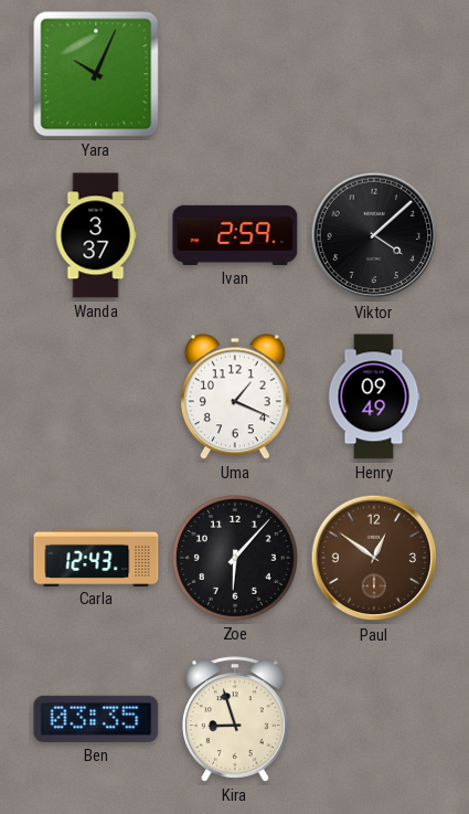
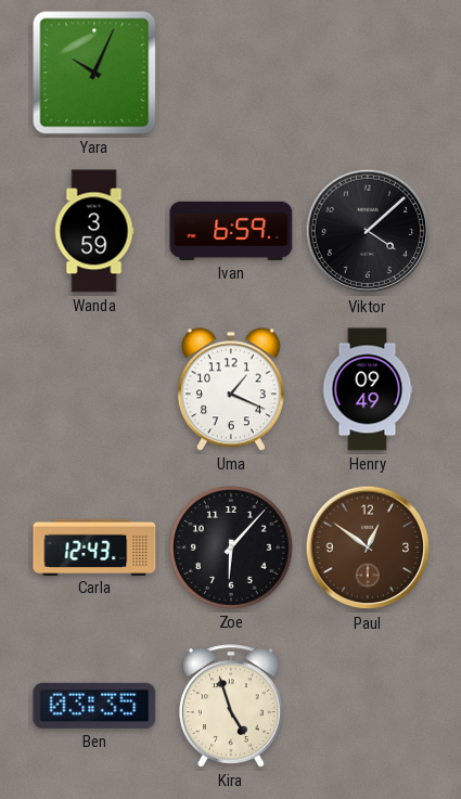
Wanda: 3:37 -> 3:59
Ivan: 2:59 -> 6:59
Kira: 8:57 -> 4:57
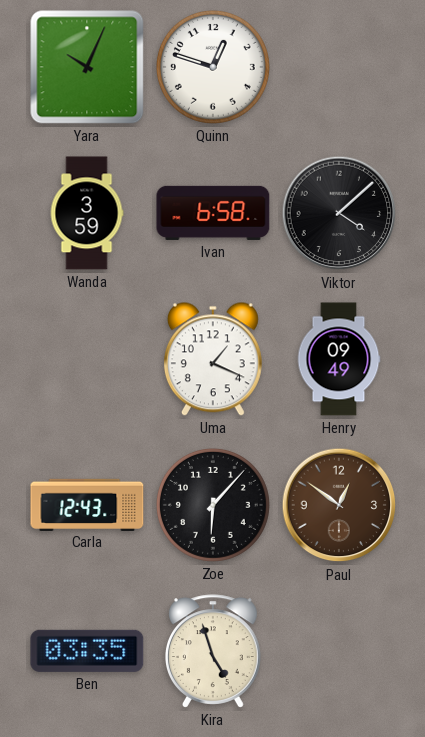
Quinn: none -> 12:48
Ivan: 6:59 -> 6:58
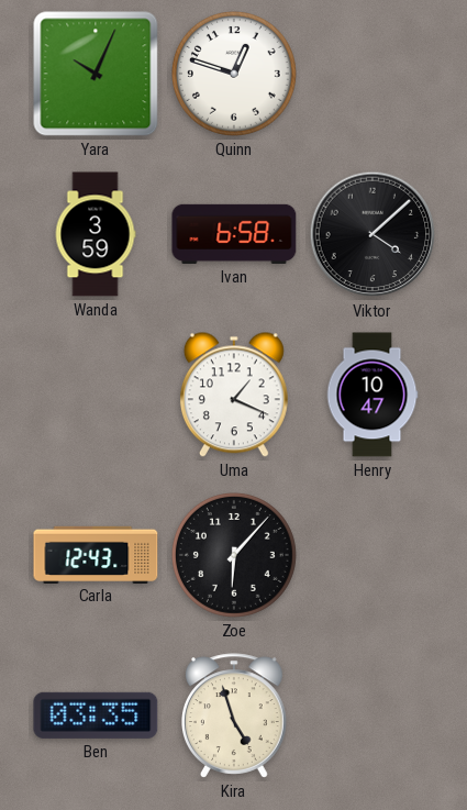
Henry: 09:49 -> 10:47
Paul: 12:51 -> none
